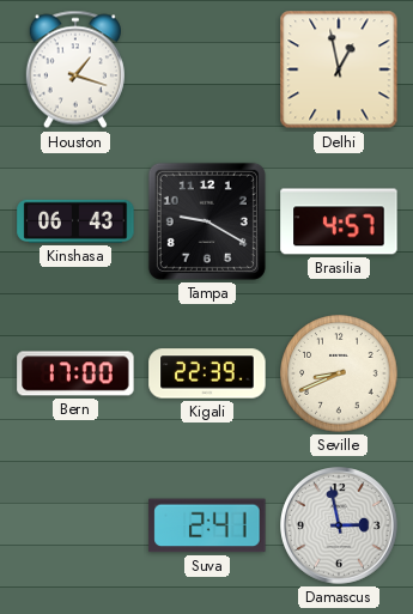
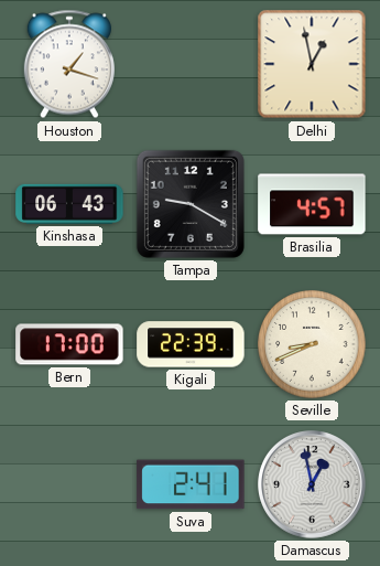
Damascus: 2:58 -> 12:58
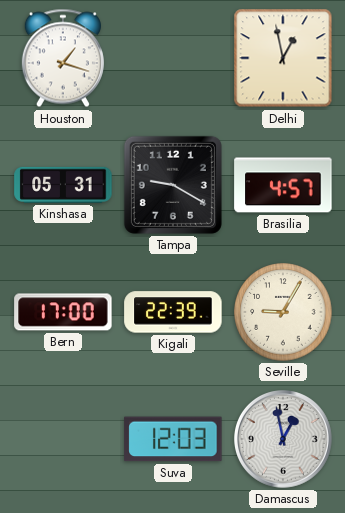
Kinshasa: 06:43 -> 05:31
Seville: 8:41 -> 9:05
Suva: 2:41 -> 12:03
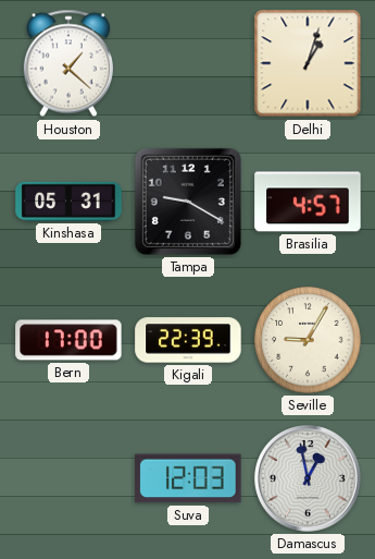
Houston: 1:18 -> 1:22
Delhi: 12:58 -> 1:03
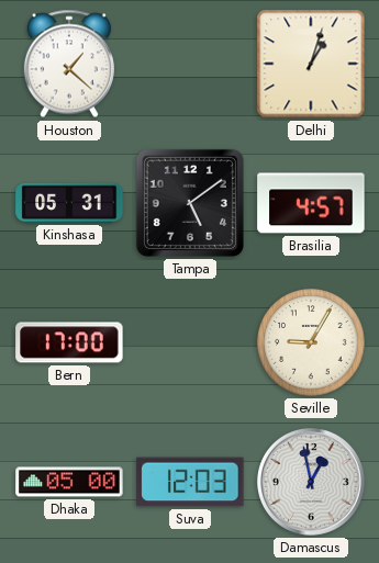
Tampa: 9:20 -> 5:09
Kigali: 22:39 -> none
Dhaka: none -> 05:00
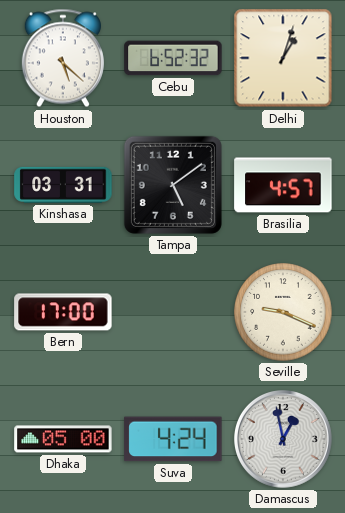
Houston: 1:22 -> 5:22
Cebu: none -> 6:52
Kinshasa: 05:31 -> 03:31
Seville: 9:05 -> 9:19
Suva: 12:03 -> 4:24
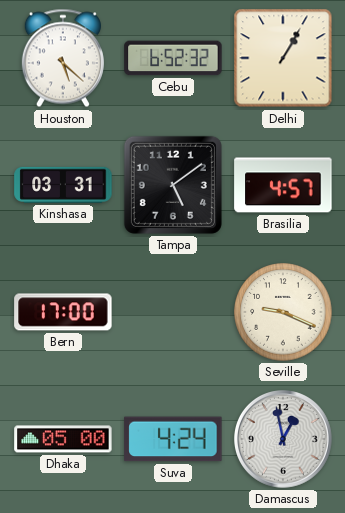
Delhi: 1:03 -> 1:05
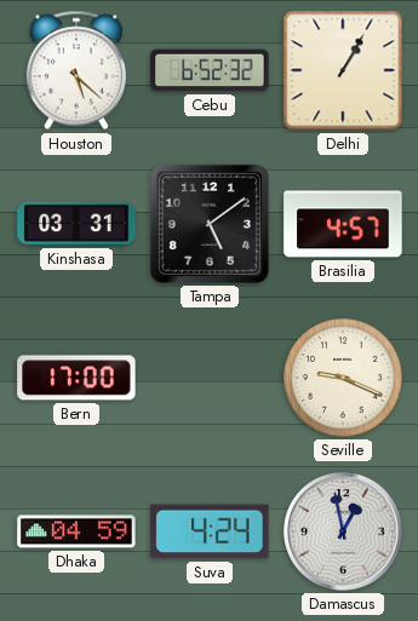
Dhaka: 05:00 -> 04:59
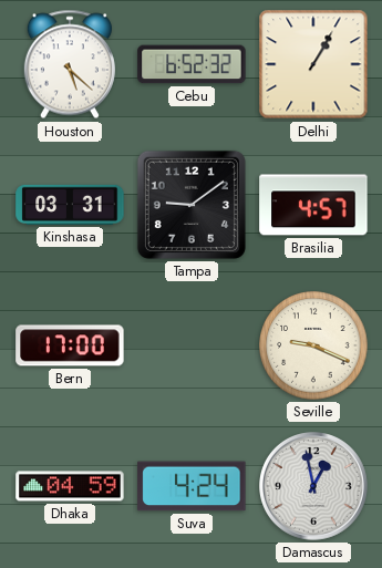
Tampa: 5:09 -> 9:09
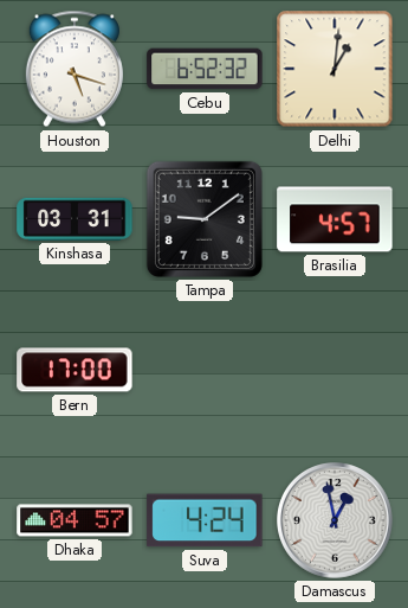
Houston: 5:22 -> 5:18
Delhi: 1:05 -> 1:01
Seville: 9:19 -> none
Dhaka: 04:59 -> 04:57
